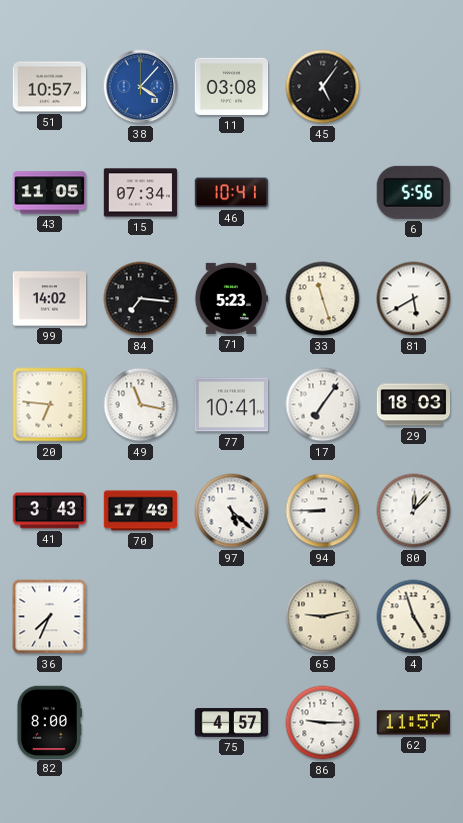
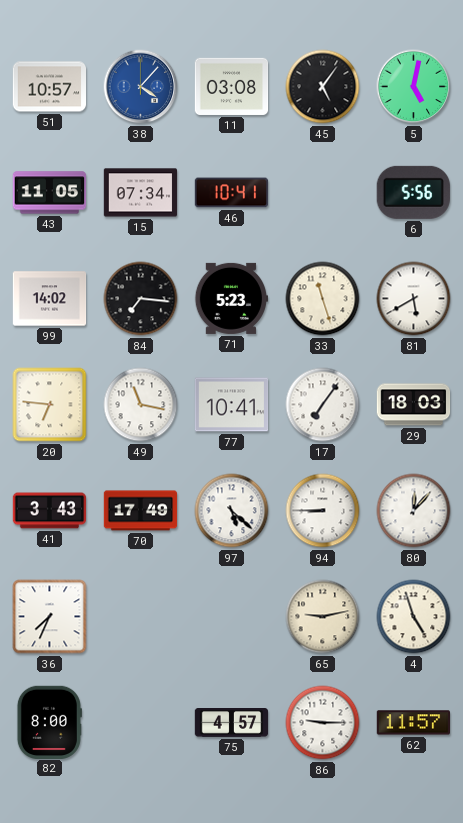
5: none -> 5:02
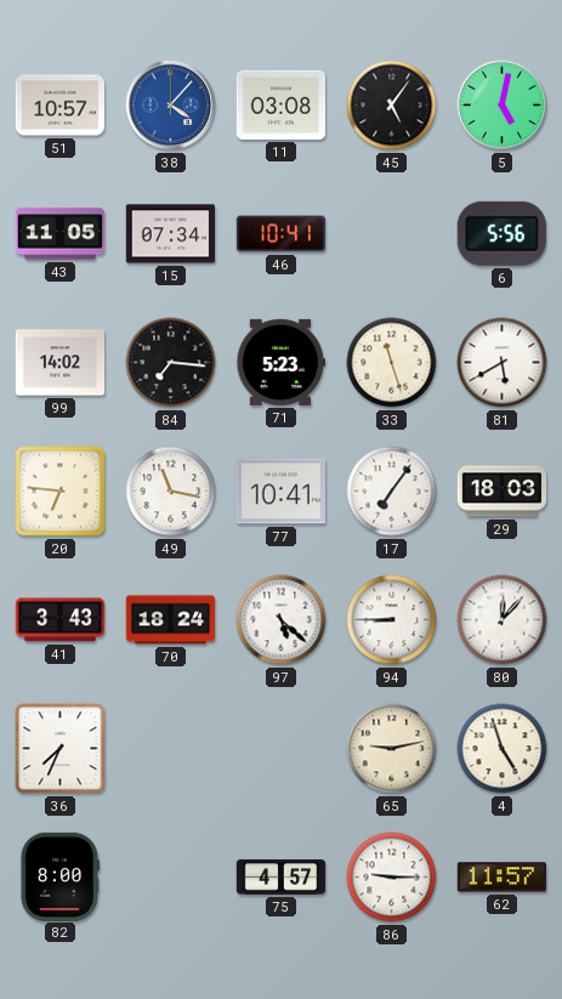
70: 17:49 -> 18:24
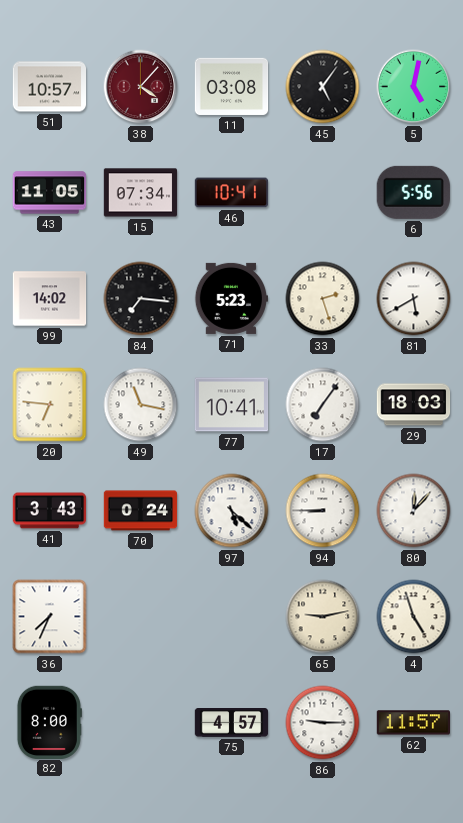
38 dial: blue -> burgundy
33: 11:27 -> 2:27
70: 18:24 -> 0:24
